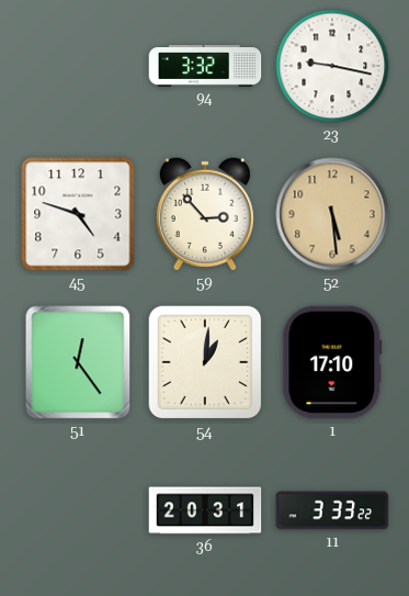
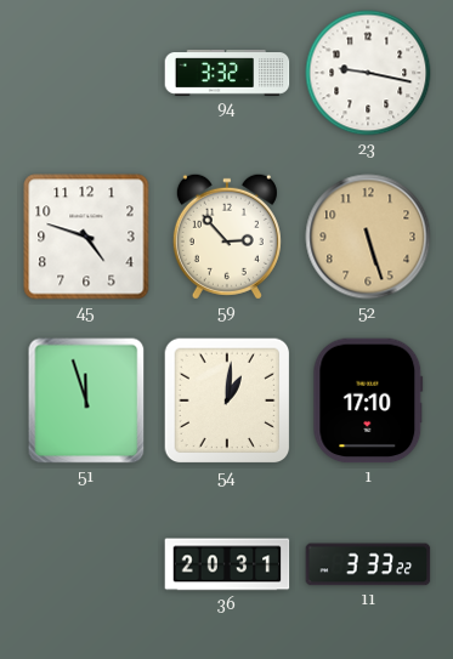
52: 5:29 -> 5:27
51: 12:24 -> 11:57
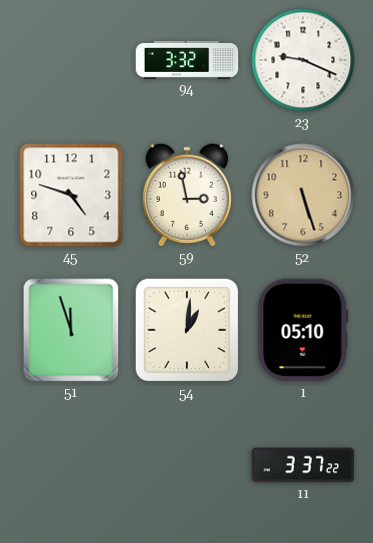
23: 9:17 -> 9:19
59: 2:53 -> 2:58
1: 17:10 -> 05:10
36: 20:31 -> none
11: 3:33 -> 3:37
